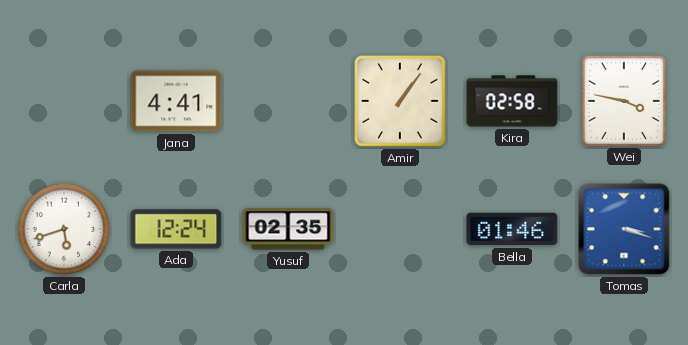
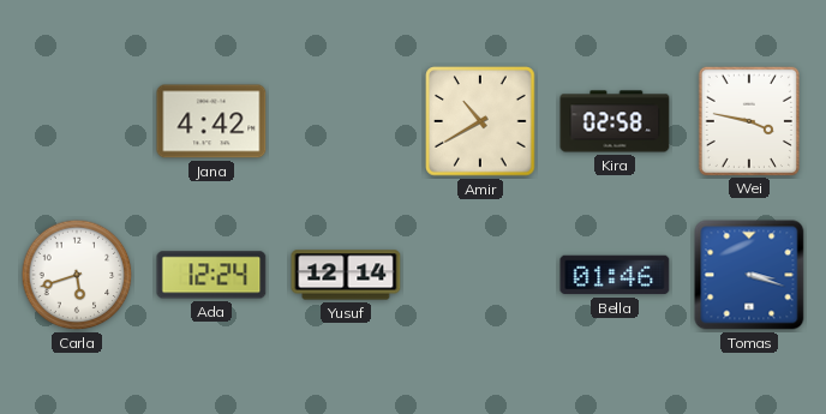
Jana: 4:41 -> 4:42
Amir: 1:06 -> 10:40
Yusuf: 02:35 -> 12:14
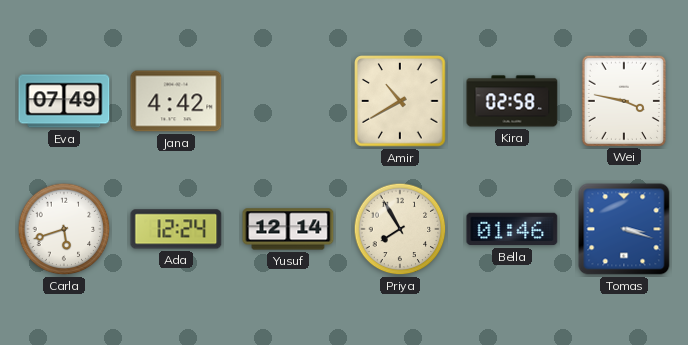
Eva: none -> 07:49
Priya: none -> 7:55
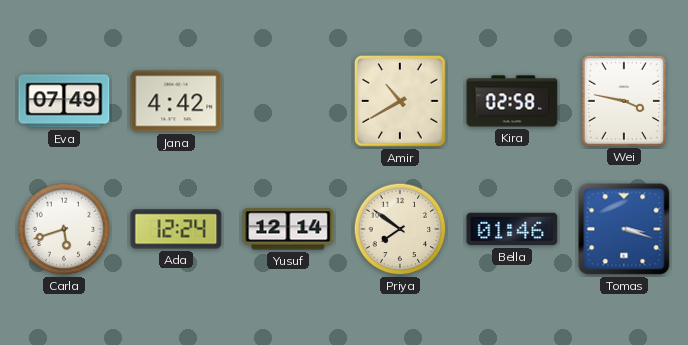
Priya: 7:55 -> 7:51
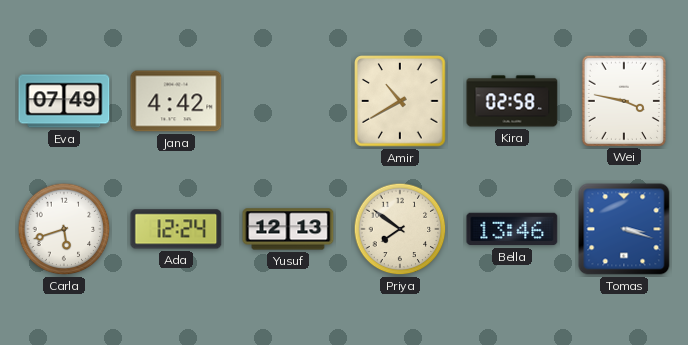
Yusuf: 12:14 -> 12:13
Bella: 01:46 -> 13:46
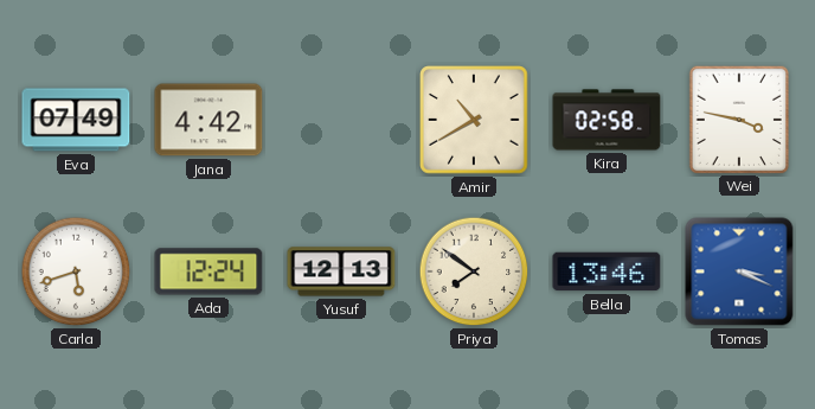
Tomas: 3:18 -> 3:19
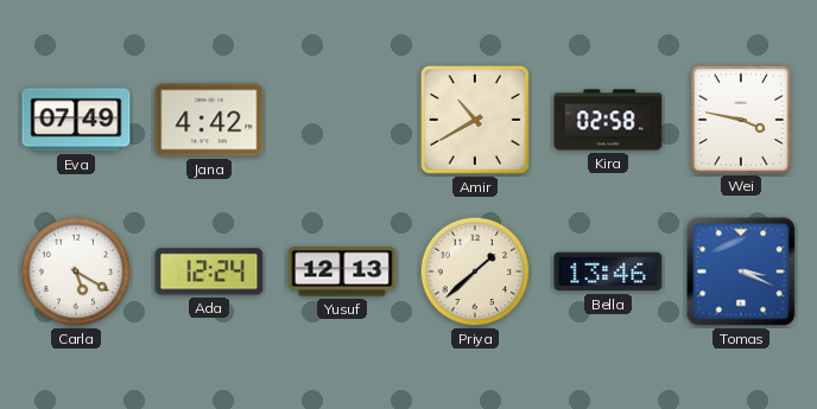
Carla: 5:42 -> 5:20
Priya: 7:51 -> 1:38
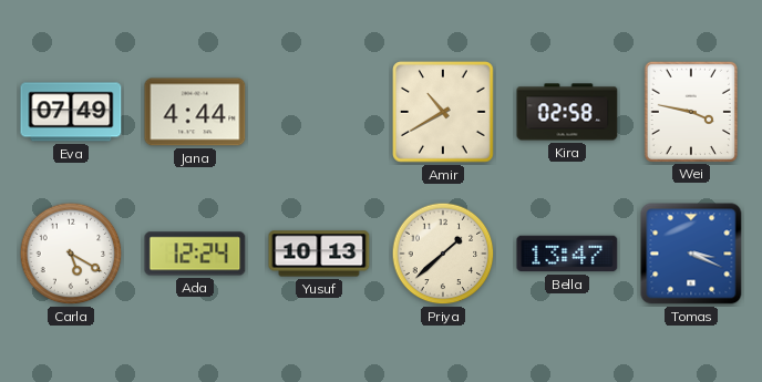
Jana: 4:42 -> 4:44
Yusuf: 12:13 -> 10:13
Bella: 13:46 -> 13:47
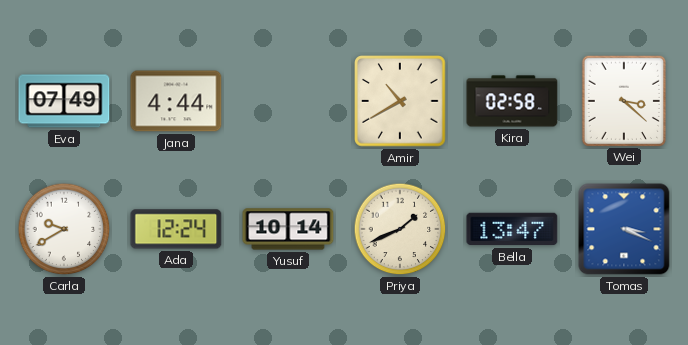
Wei: 3:47 -> 3:22
Carla: 5:20 -> 9:40
Yusuf: 10:13 -> 10:14
Priya: 1:38 -> 1:41
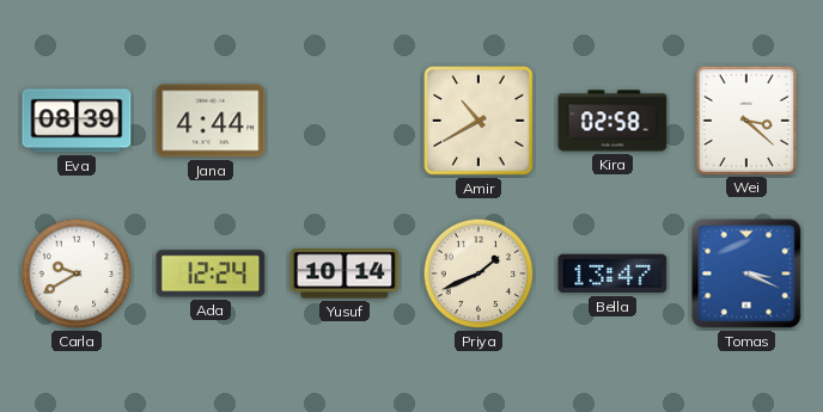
Eva: 07:49 -> 08:39
